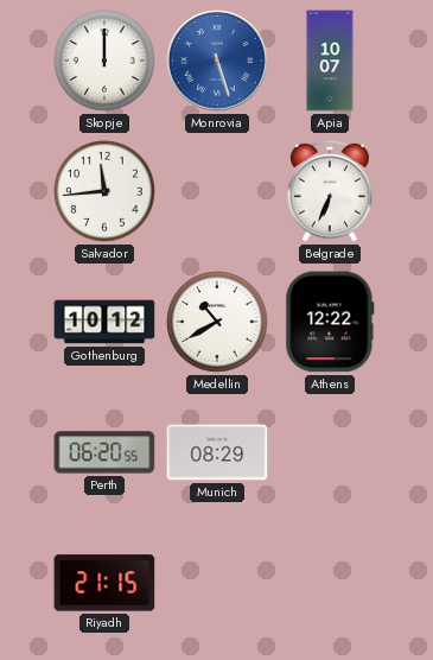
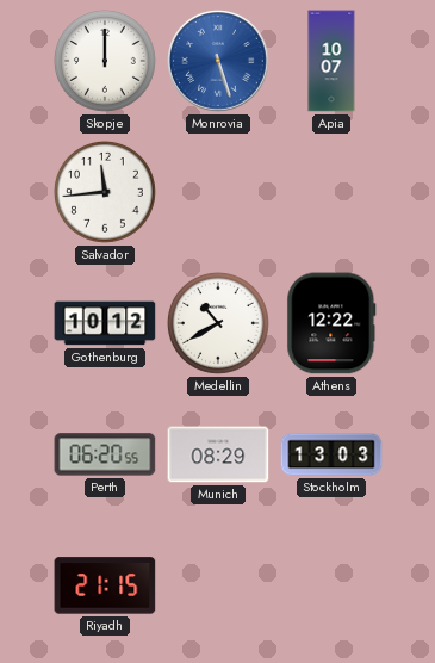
Belgrade: 6:34 -> none
Stockholm: none -> 13:03
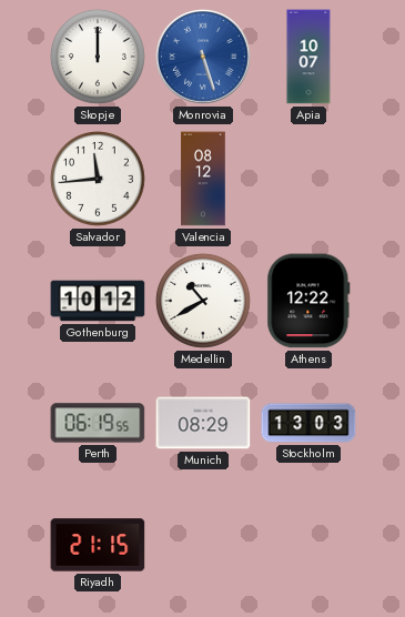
Valencia: none -> 08:12
Perth: 06:20 -> 06:19
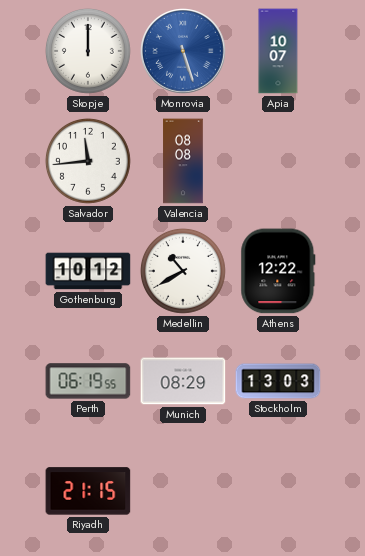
Valencia: 08:12 -> 08:08
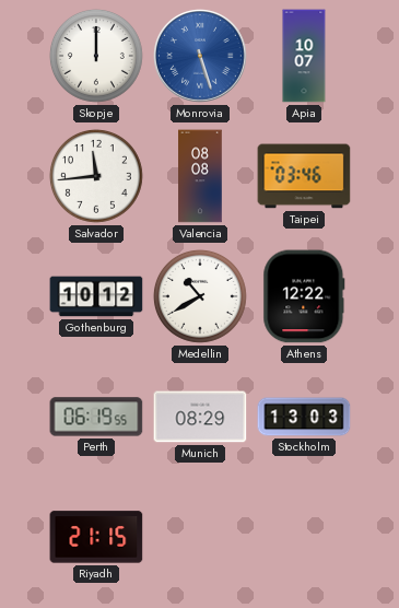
Taipei: none -> 03:46
